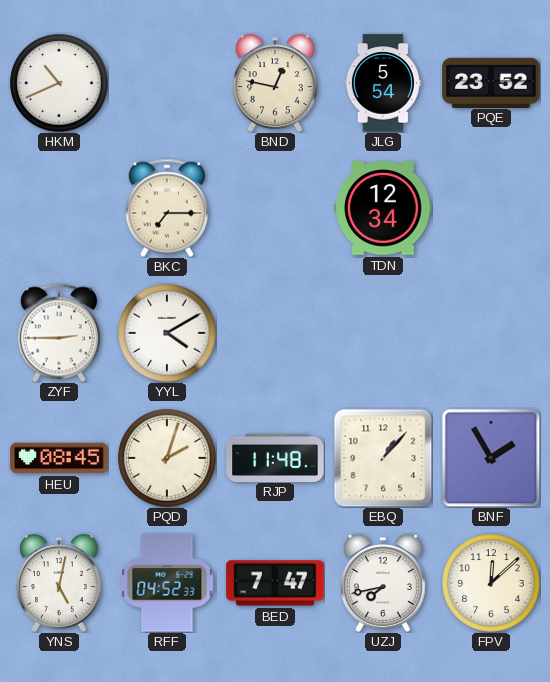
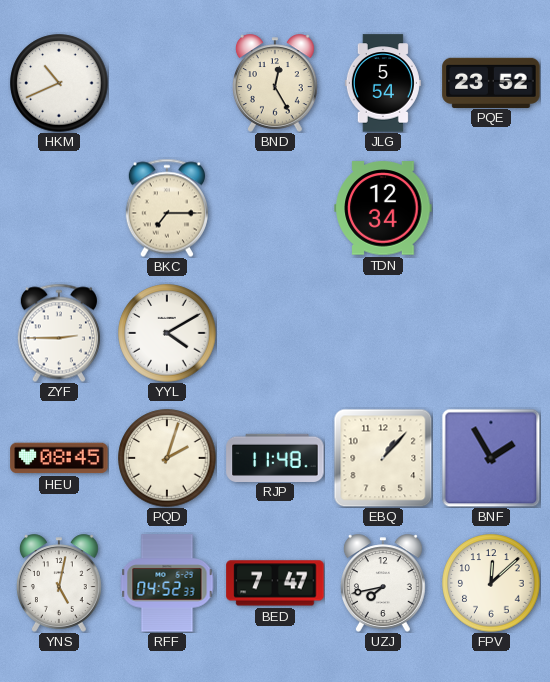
BND: 12:47 -> 12:25
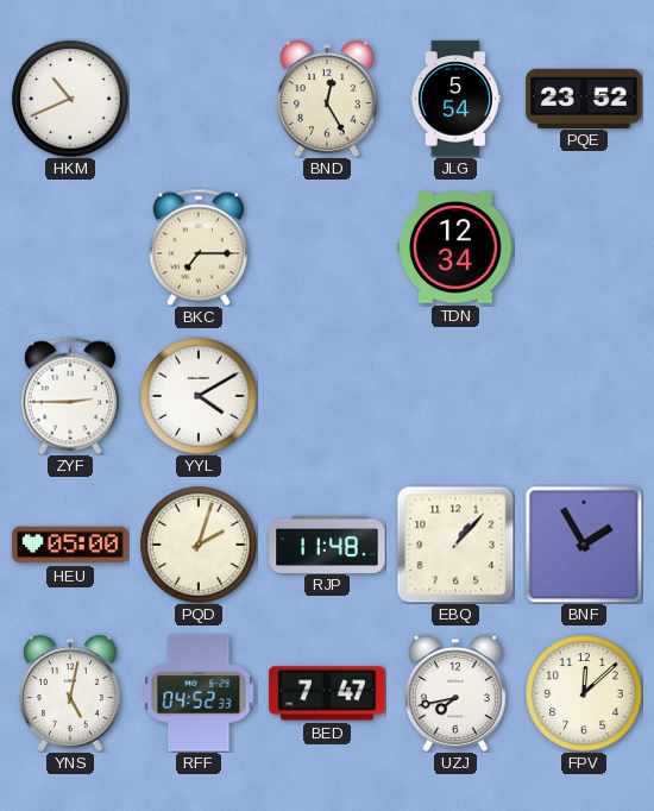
HEU: 08:45 -> 05:00
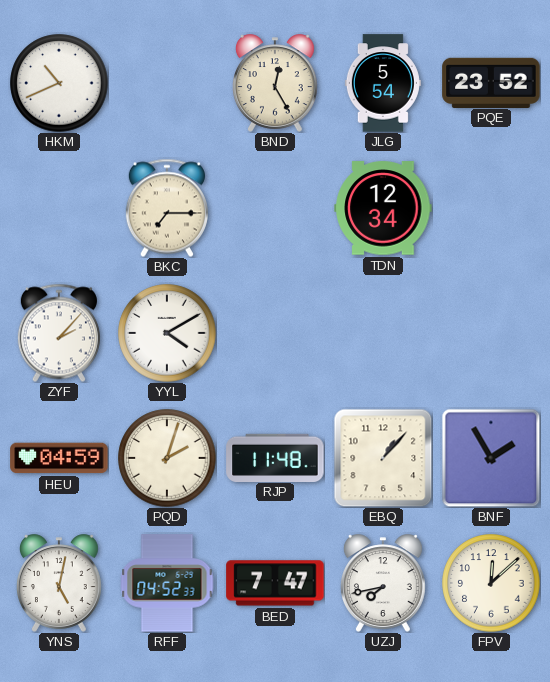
ZYF: 2:45 -> 2:07
HEU: 05:00 -> 04:59
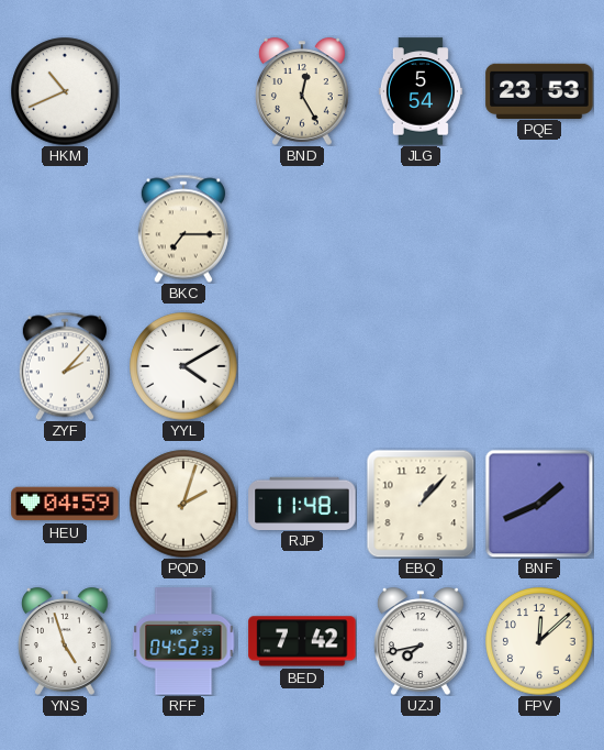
PQE: 23:52 -> 23:53
TDN: 12:34 -> none
BNF: 1:55 -> 1:41
YNS: 5:02 -> 4:57
BED: 7:47 -> 7:42
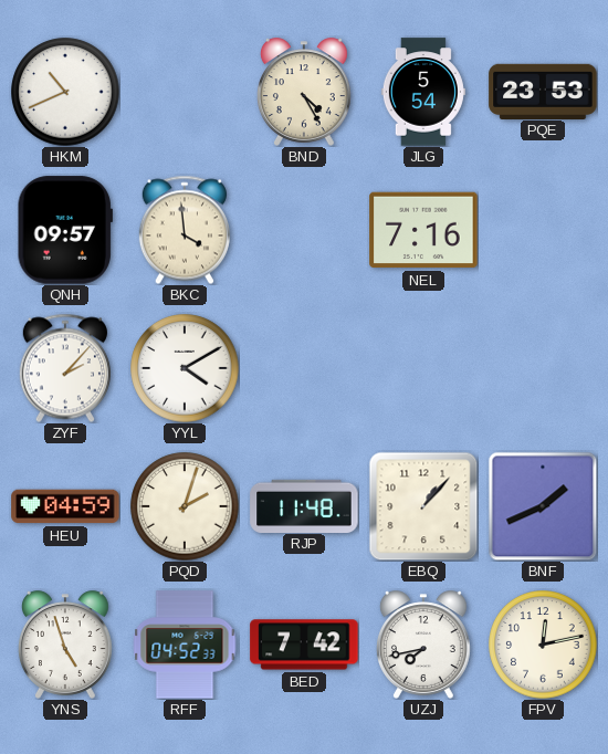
BND: 12:25 -> 4:25
QNH: none -> 09:57
BKC: 7:15 -> 3:59
NEL: none -> 7:16
FPV: 12:08 -> 12:13
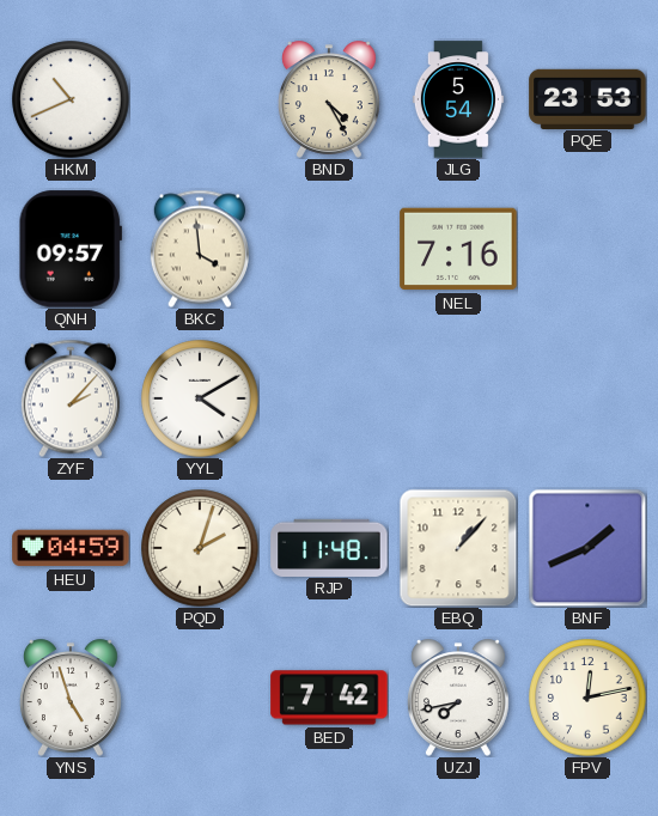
RFF: 04:52 -> none
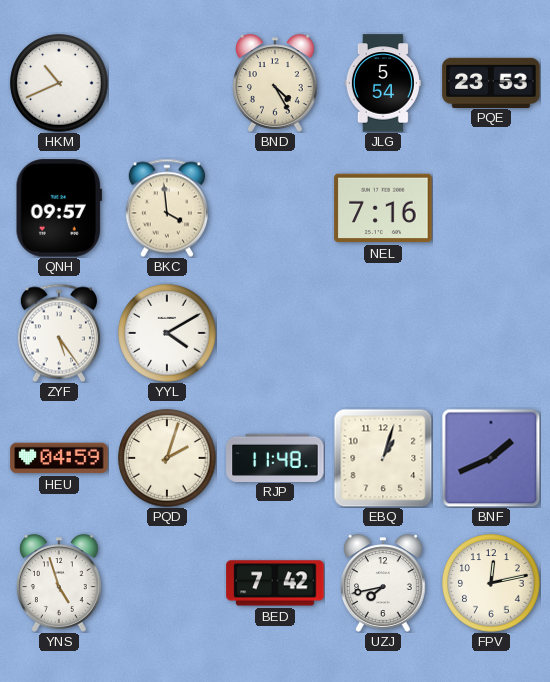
ZYF: 2:07 -> 5:24
EBQ: 1:07 -> 1:03
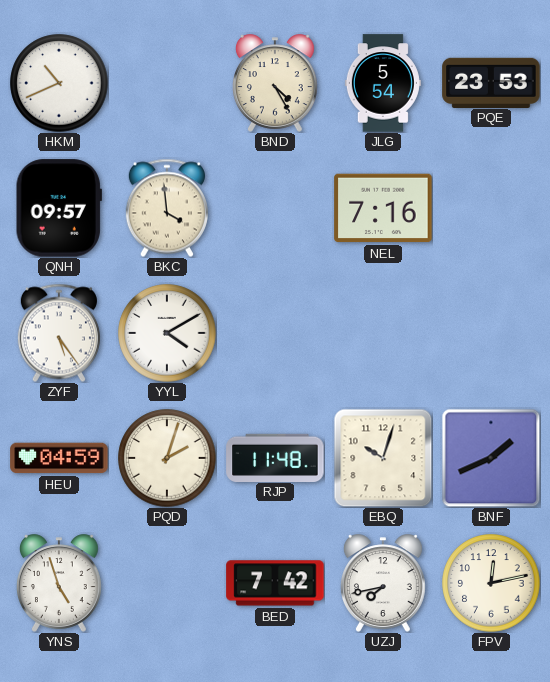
EBQ: 1:03 -> 10:03
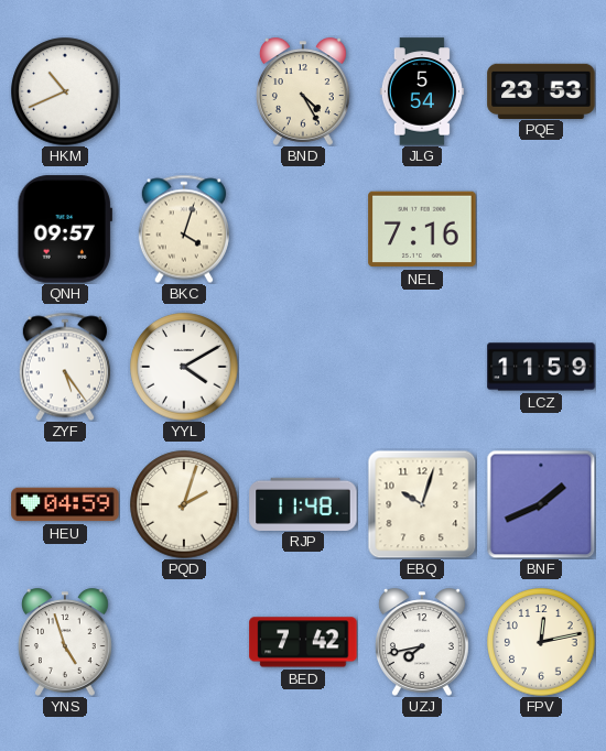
BKC: 3:59 -> 4:03
LCZ: none -> 11:59
